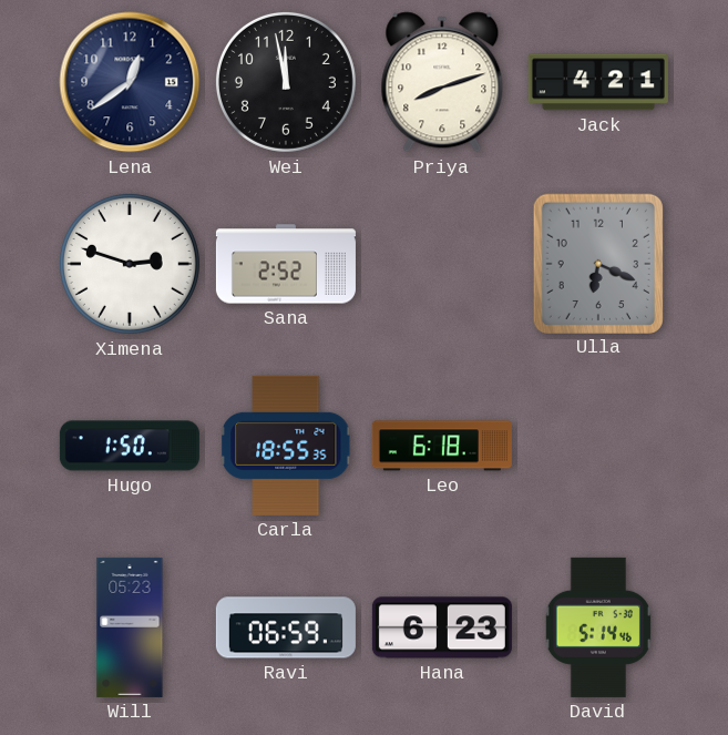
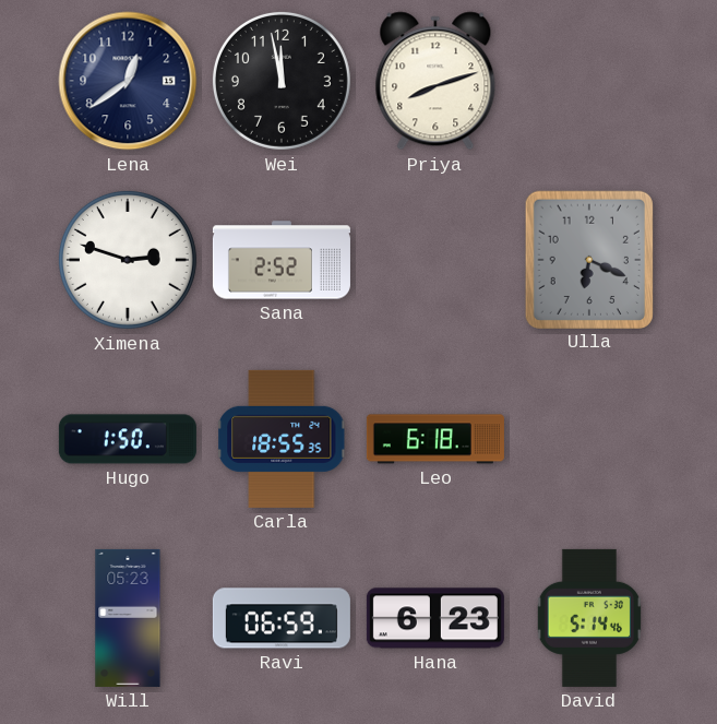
Jack: 4:21 -> none
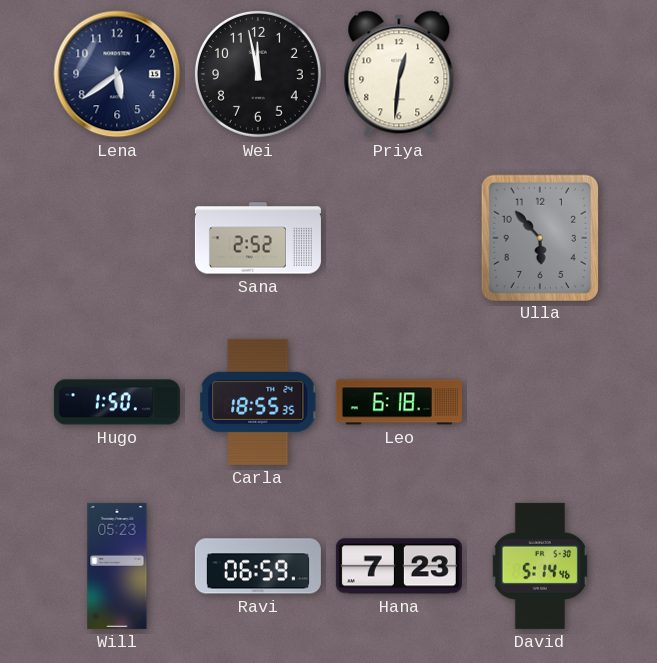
Lena: 12:39 -> 5:39
Priya: 8:12 -> 12:31
Ximena: 2:48 -> none
Ulla: 6:19 -> 5:53
Hana: 6:23 -> 7:23
